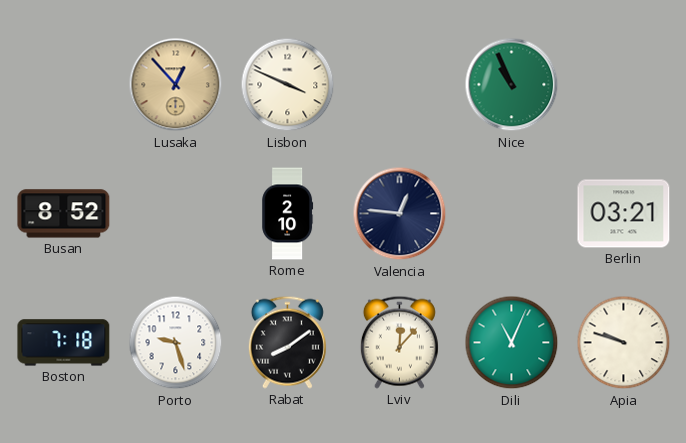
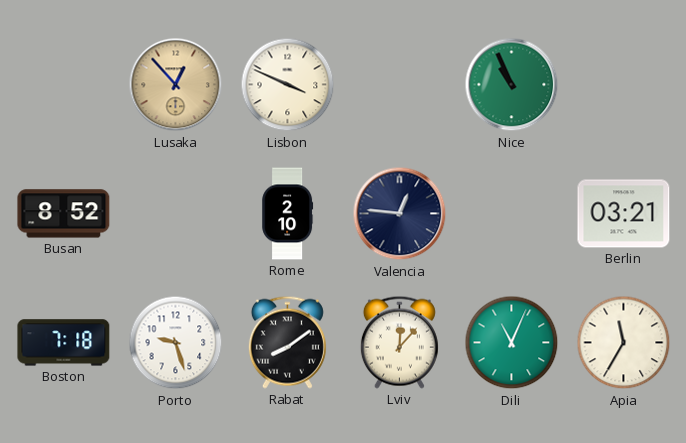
Apia: 9:48 -> 11:35
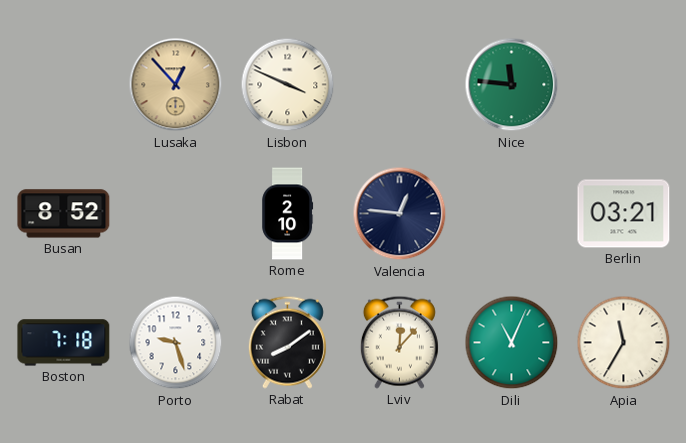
Nice: 10:56 -> 11:46
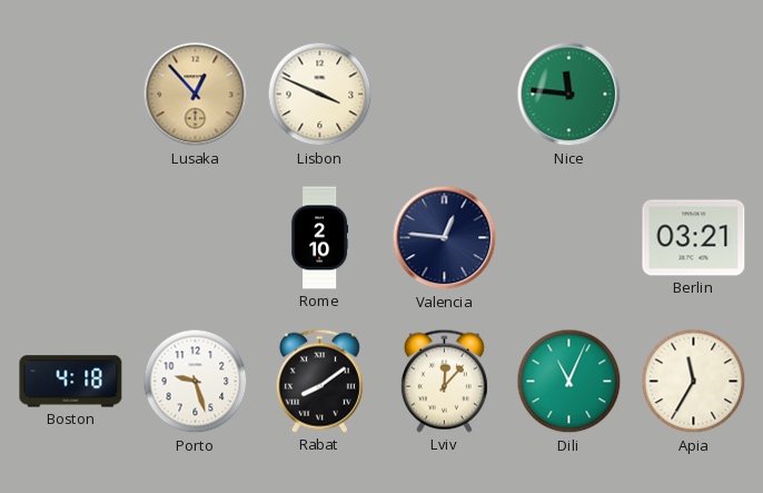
Busan: 8:52 -> none
Boston: 7:18 -> 4:18
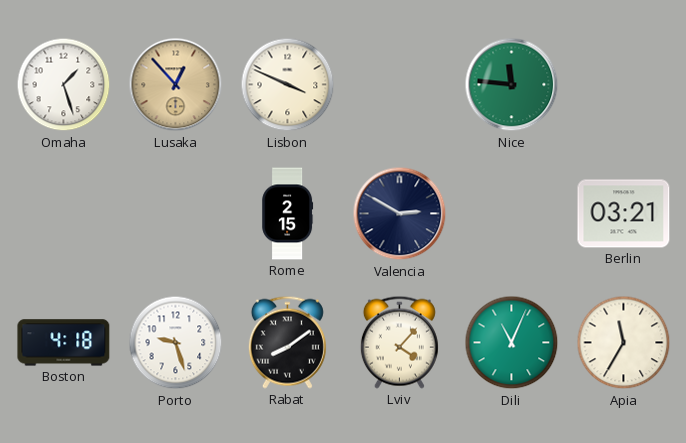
Omaha: none -> 1:27
Rome: 2:10 -> 2:15
Valencia: 12:46 -> 2:50
Lviv: 12:07 -> 4:07
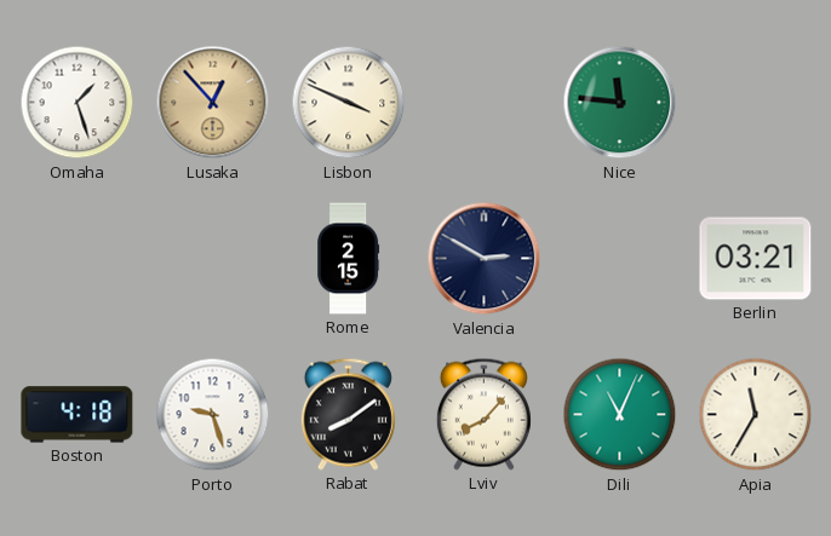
Lviv: 4:07 -> 8:07
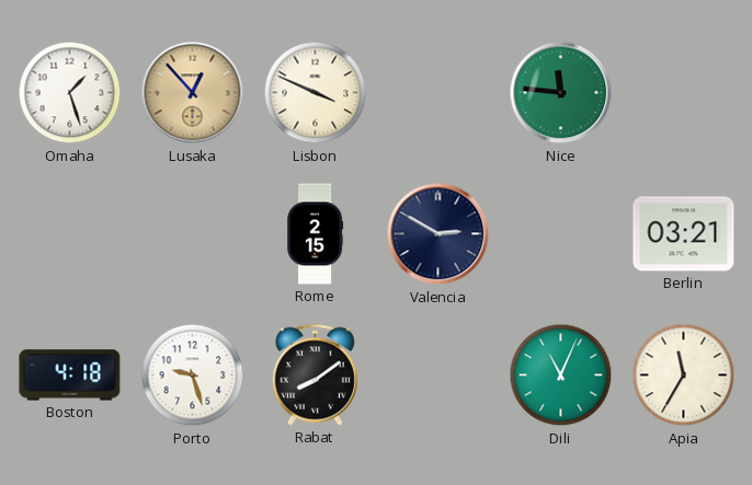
Lviv: 8:07 -> none
